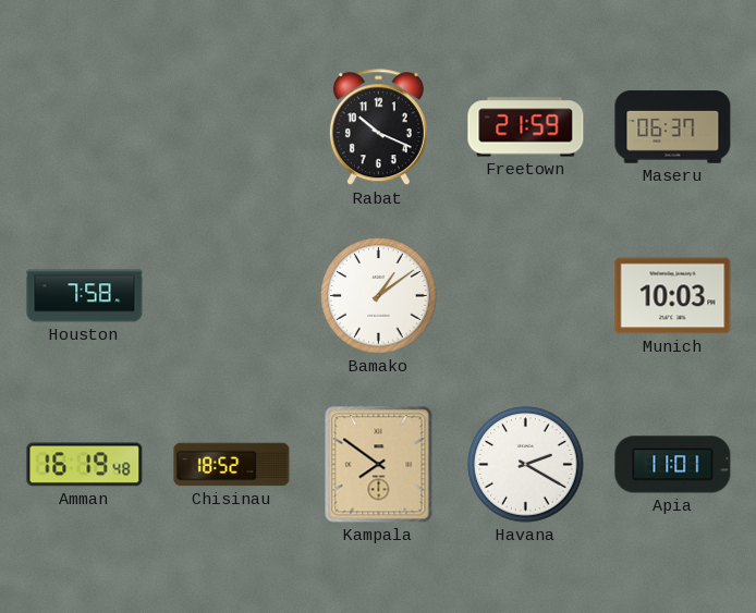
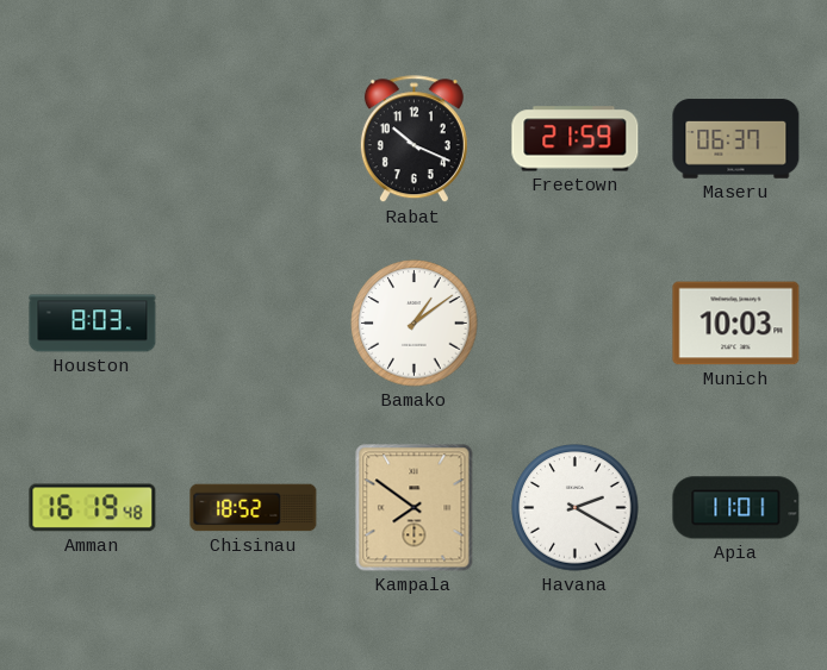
Houston: 7:58 -> 8:03
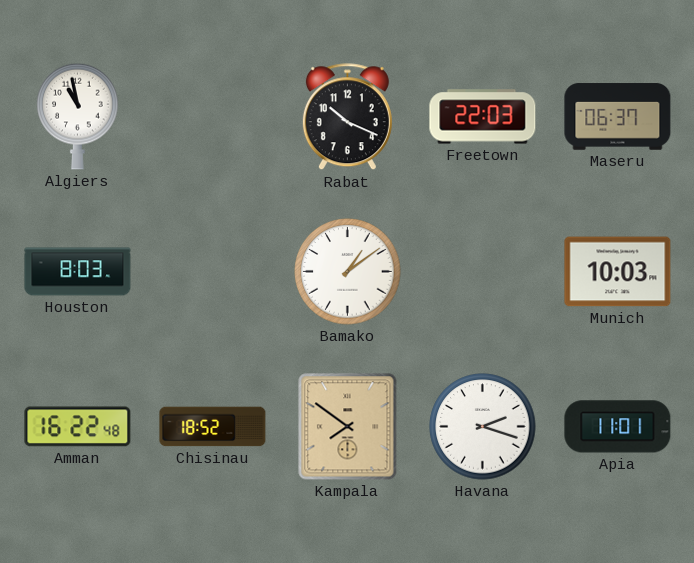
Algiers: none -> 10:58
Freetown: 21:59 -> 22:03
Amman: 16:19 -> 16:22
Havana: 2:20 -> 2:18
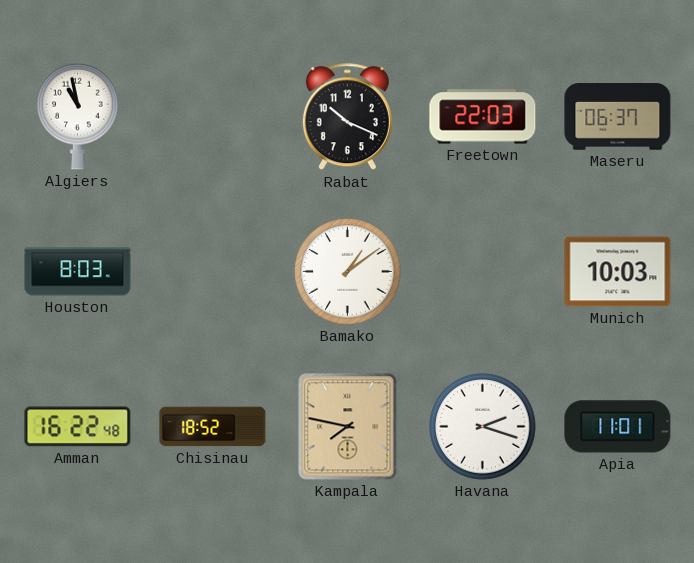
Kampala: 7:51 -> 7:47
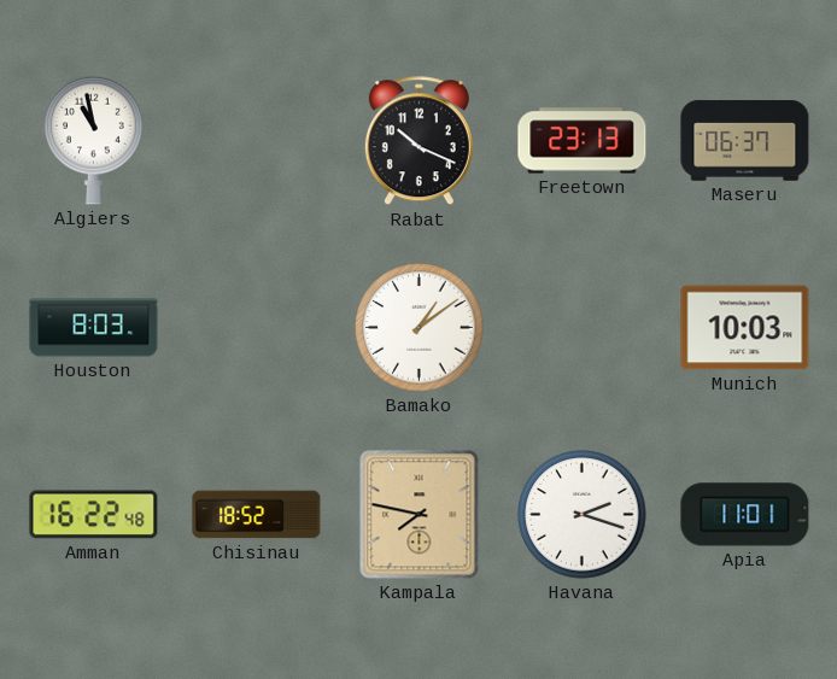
Freetown: 22:03 -> 23:13
